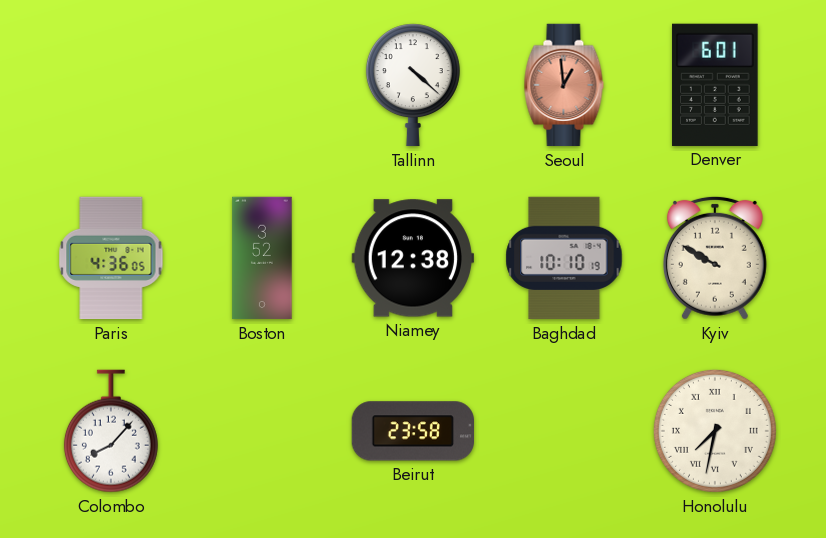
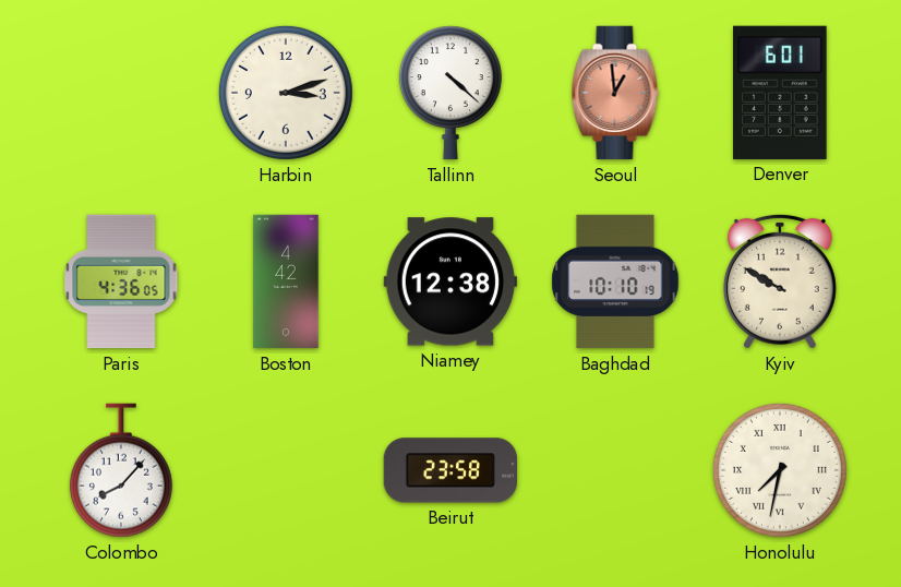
Harbin: none -> 3:12
Boston: 3:52 -> 4:42
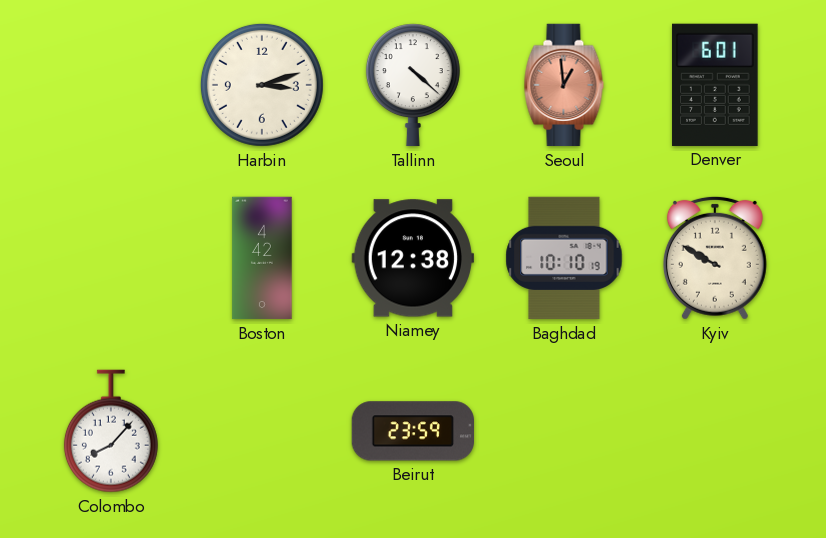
Paris: 4:36 -> none
Beirut: 23:58 -> 23:59
Honolulu: 7:32 -> none
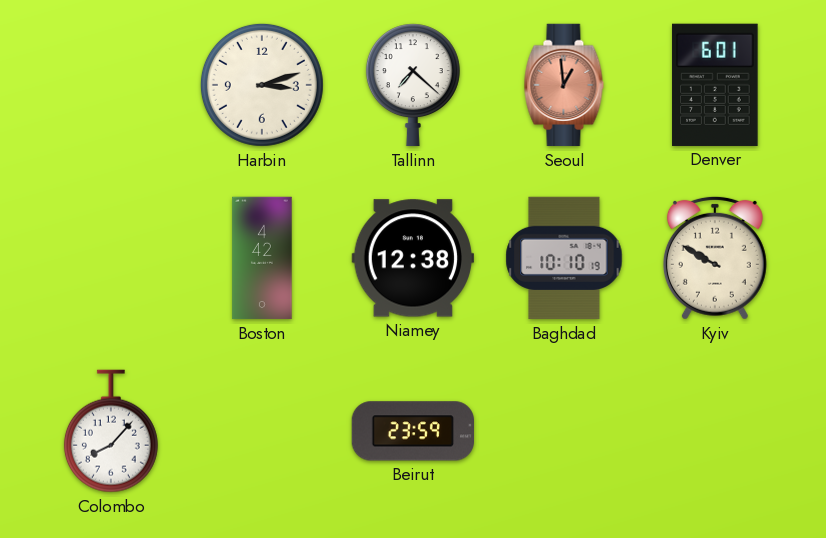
Tallinn: 4:22 -> 7:22
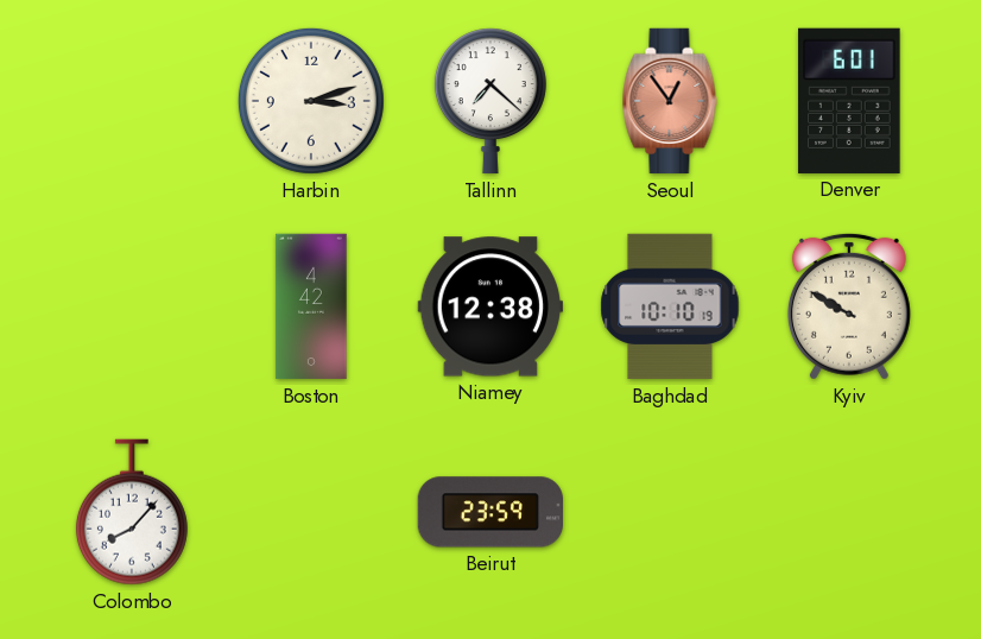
Seoul: 12:59 -> 12:54
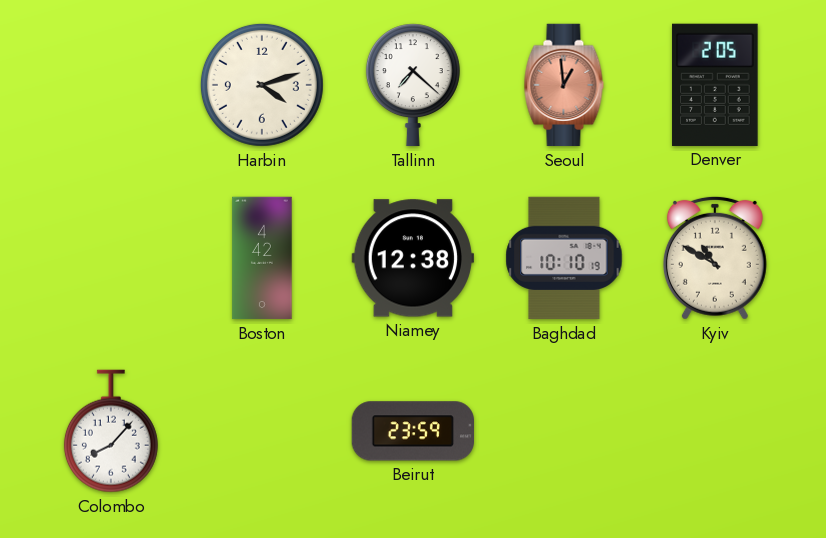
Harbin: 3:12 -> 4:12
Seoul: 12:54 -> 12:59
Denver: 6:01 -> 2:05
Kyiv: 9:50 -> 10:50
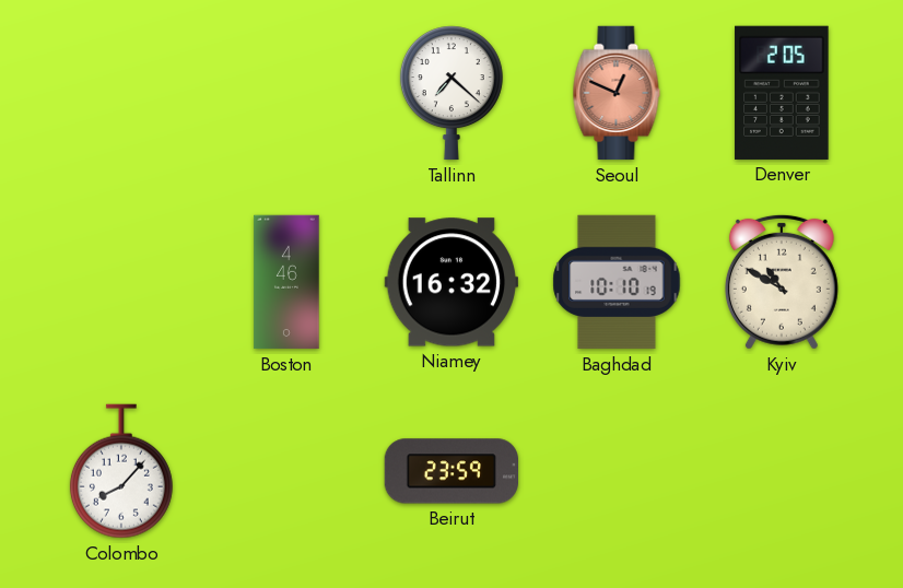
Harbin: 4:12 -> none
Seoul: 12:59 -> 12:49
Boston: 4:42 -> 4:46
Niamey: 12:38 -> 16:32
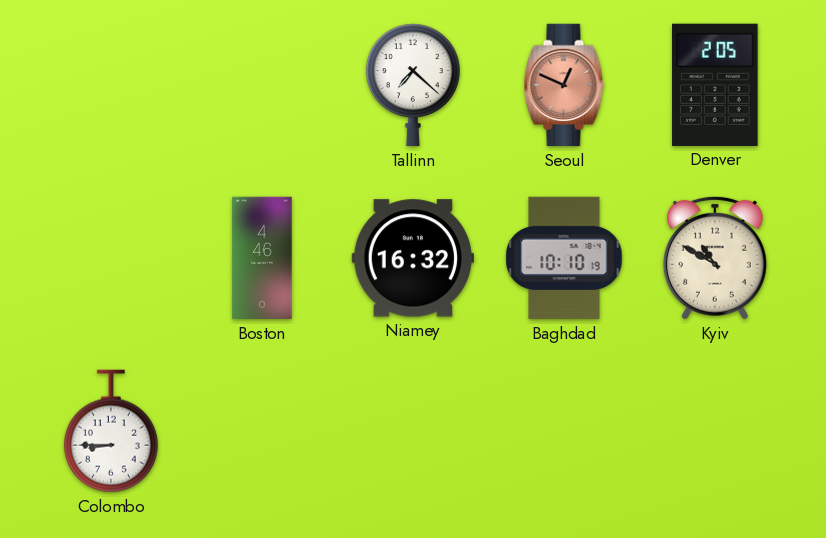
Colombo: 8:07 -> 8:45
Beirut: 23:59 -> none
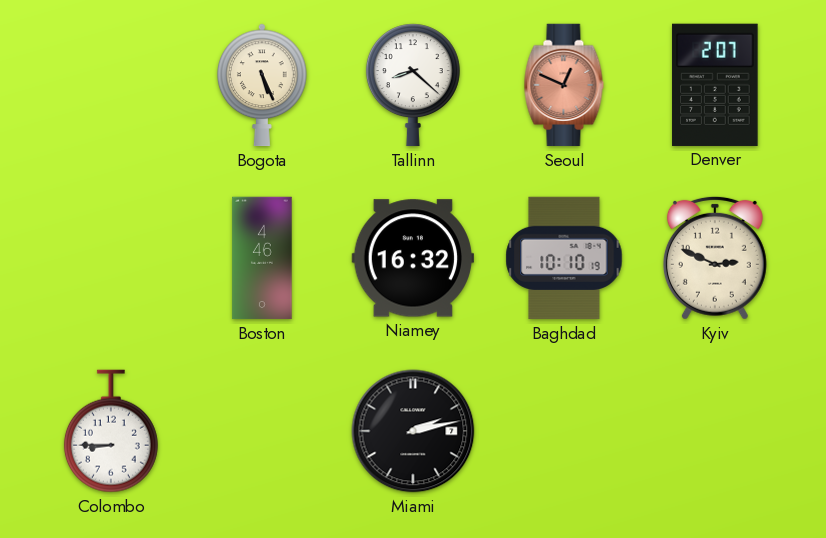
Bogota: none -> 5:26
Tallinn: 7:22 -> 8:22
Denver: 2:05 -> 2:07
Kyiv: 10:50 -> 2:49
Miami: none -> 2:13
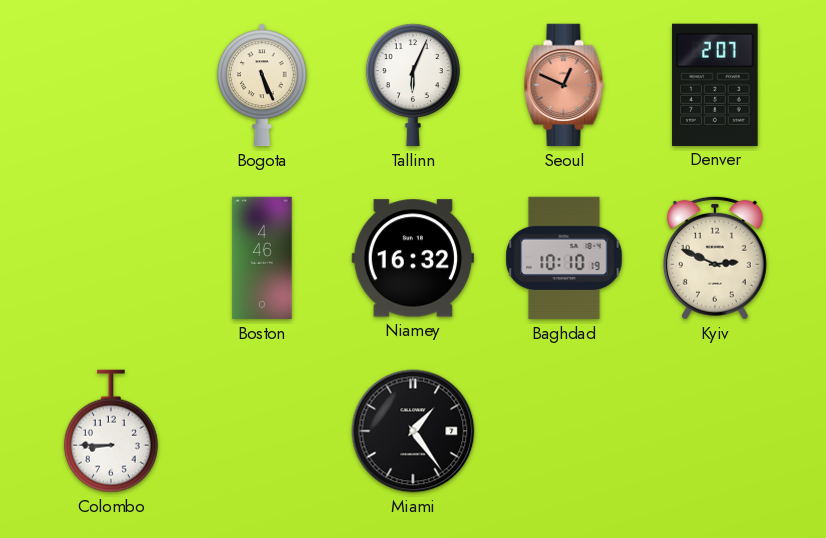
Tallinn: 8:22 -> 6:04
Miami: 2:13 -> 1:24
